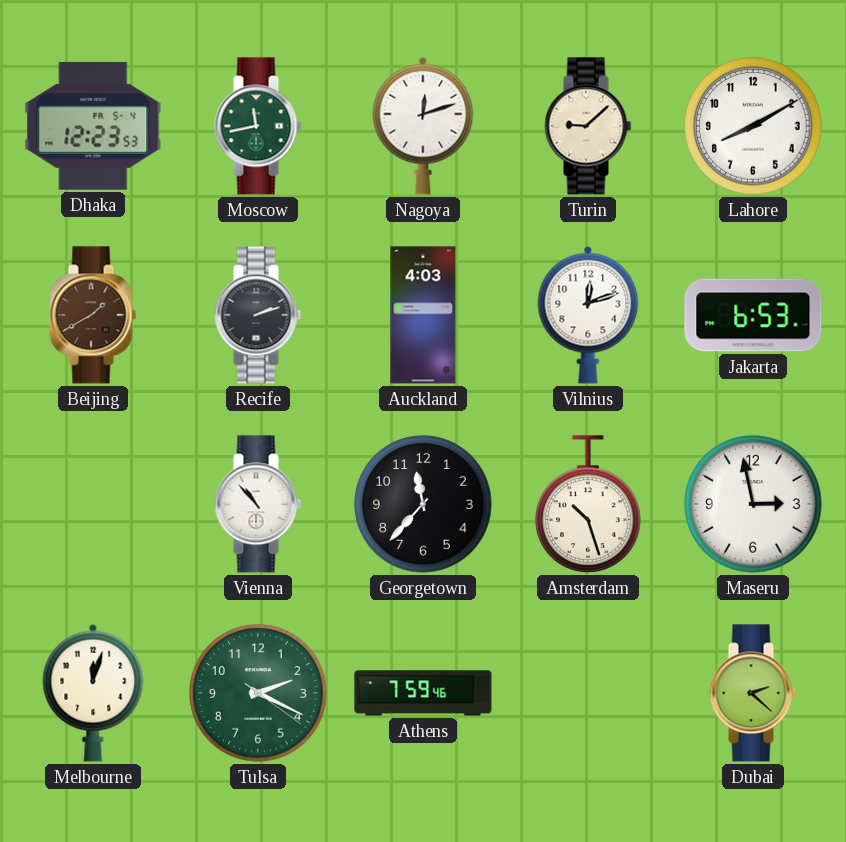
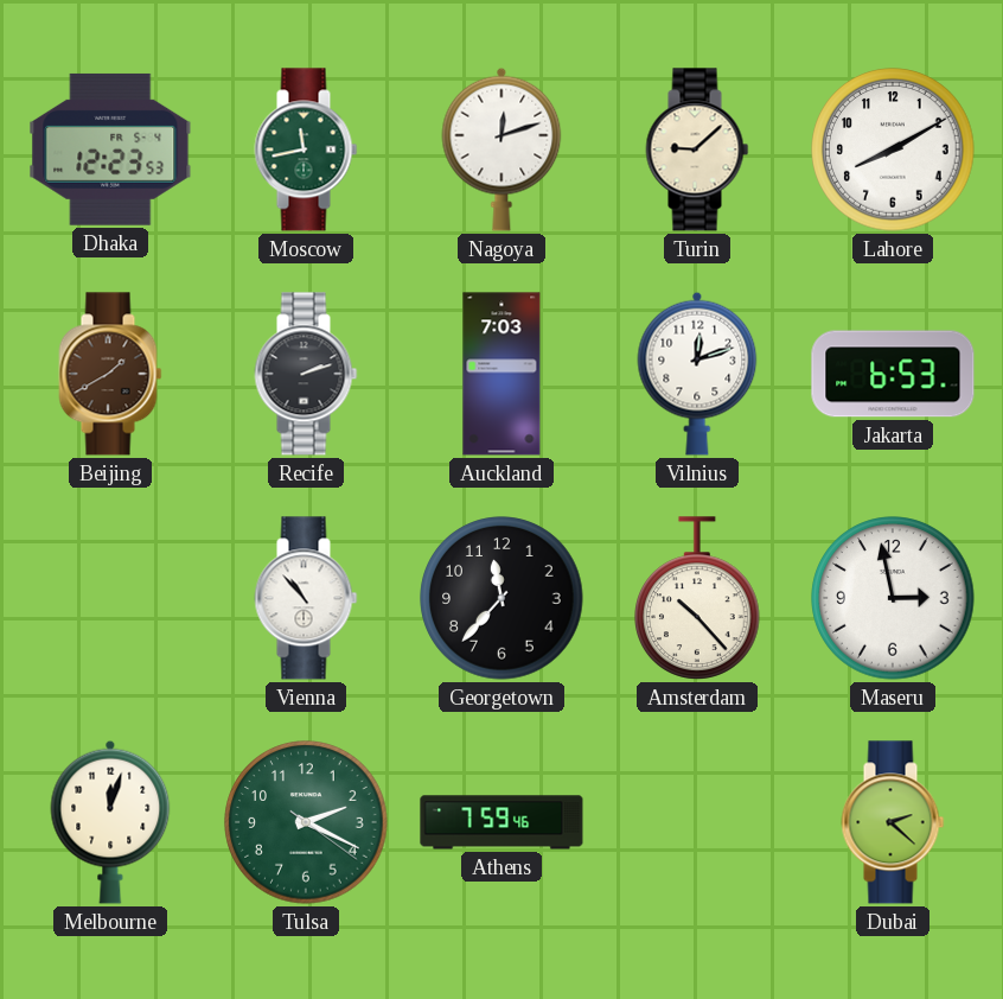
Auckland: 4:03 -> 7:03
Amsterdam: 10:27 -> 10:23
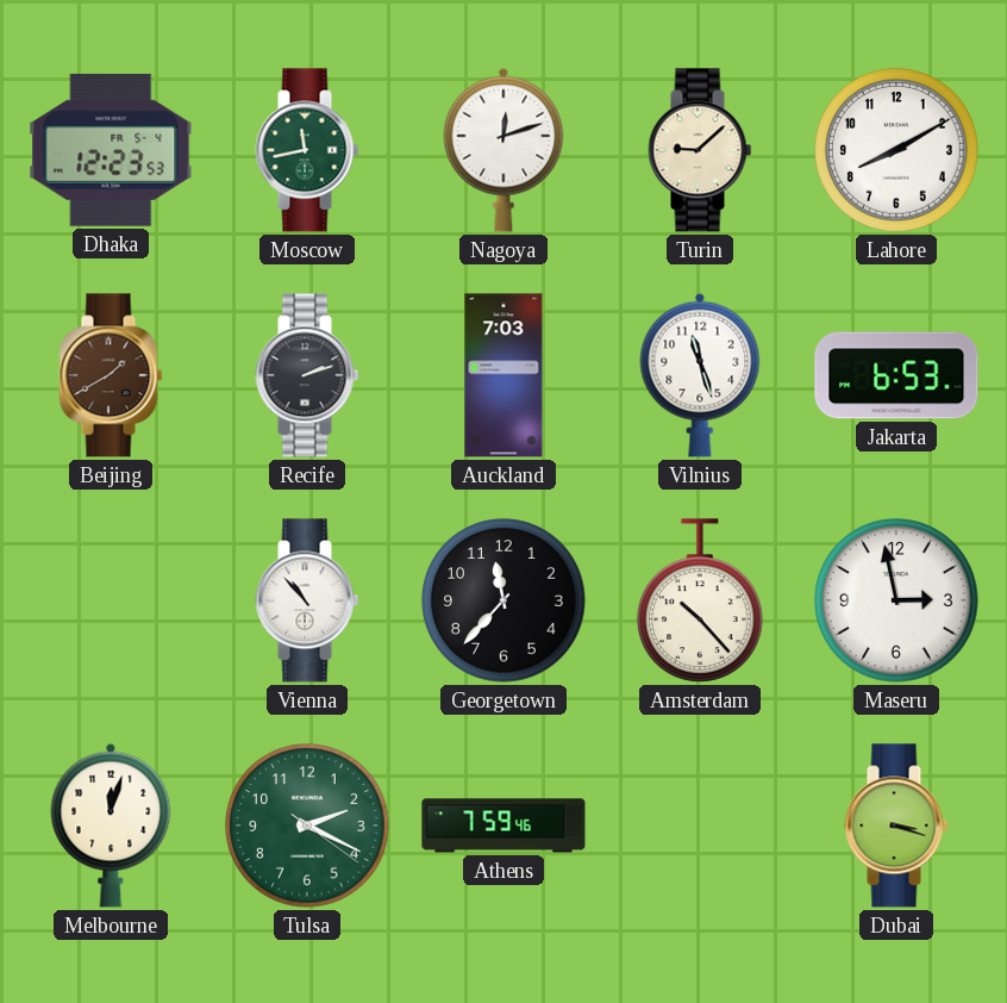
Vilnius: 12:12 -> 11:27
Dubai: 2:22 -> 3:18
